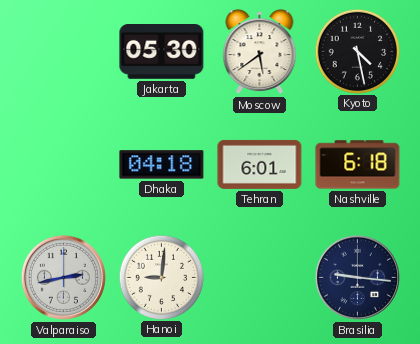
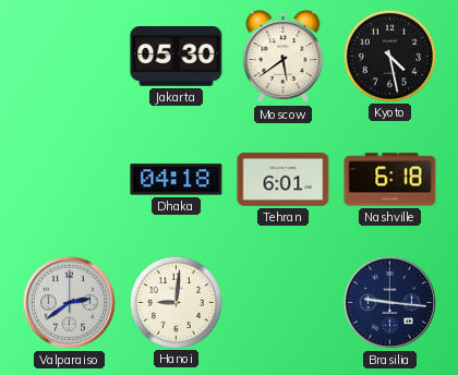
Valparaiso: 2:43 -> 2:39
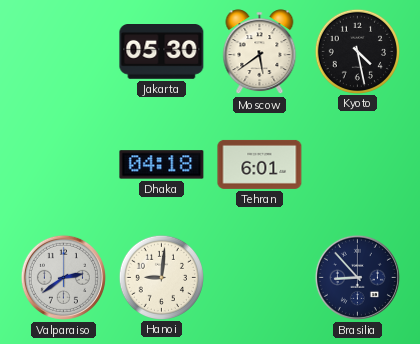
Nashville: 6:18 -> none
Brasilia: 9:16 -> 8:53
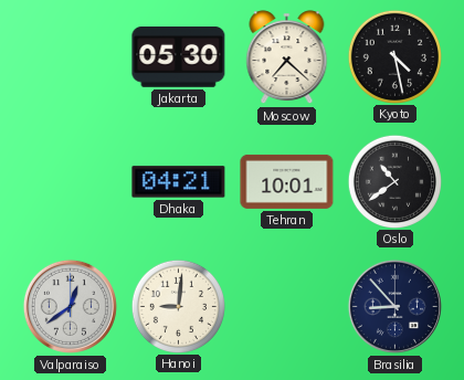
Moscow: 5:39 -> 7:22
Dhaka: 04:18 -> 04:21
Tehran: 6:01 -> 10:01
Oslo: none -> 10:39
Valparaiso: 2:39 -> 12:39
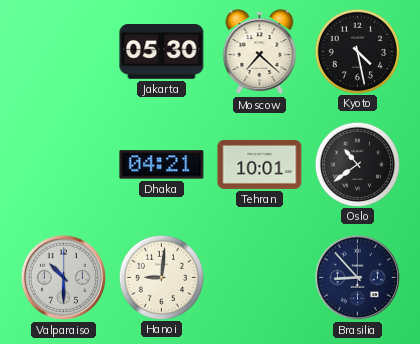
Valparaiso: 12:39 -> 10:30
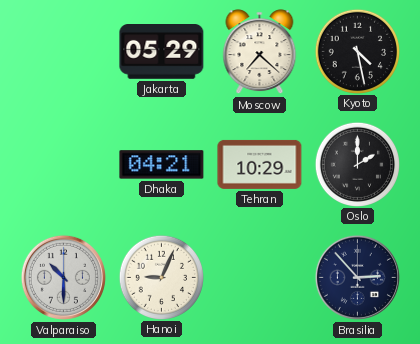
Jakarta: 05:30 -> 05:29
Tehran: 10:01 -> 10:29
Oslo: 10:39 -> 2:00
Hanoi: 9:01 -> 9:04
Brasilia: 8:53 -> 2:53
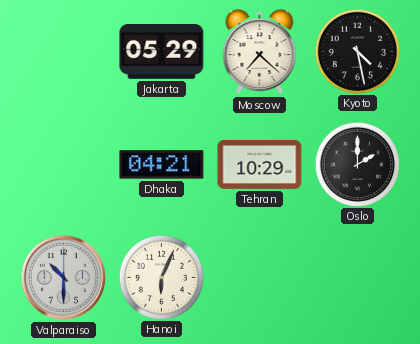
Hanoi: 9:04 -> 6:04
Brasilia: 2:53 -> none
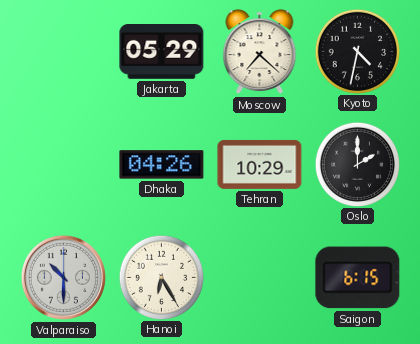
Kyoto: 4:28 -> 4:32
Dhaka: 04:21 -> 04:26
Hanoi: 6:04 -> 6:25
Saigon: none -> 6:15
